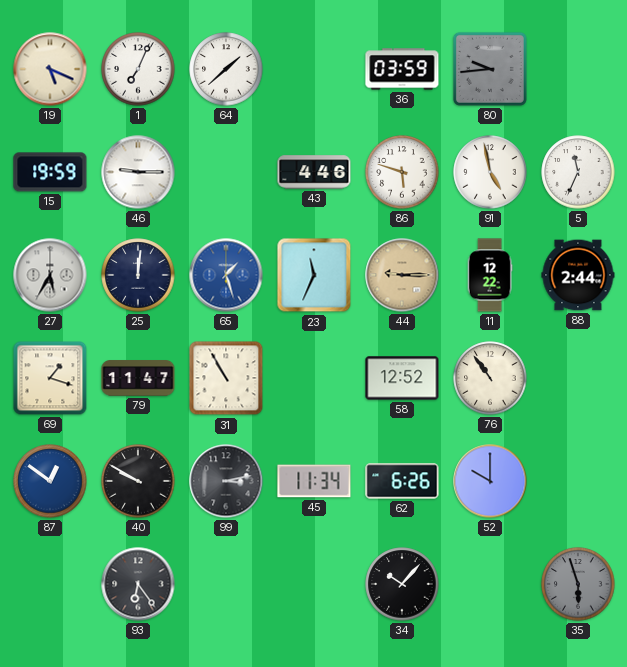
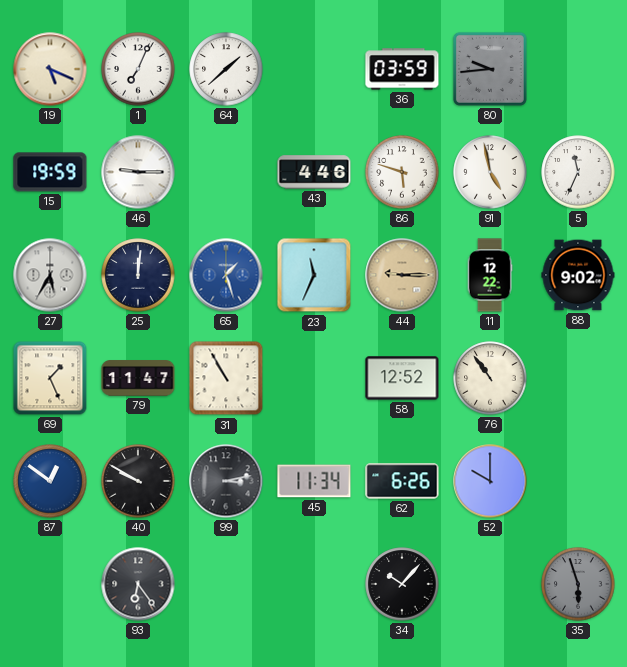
88: 2:44 -> 9:02
69: 1:18 -> 1:26
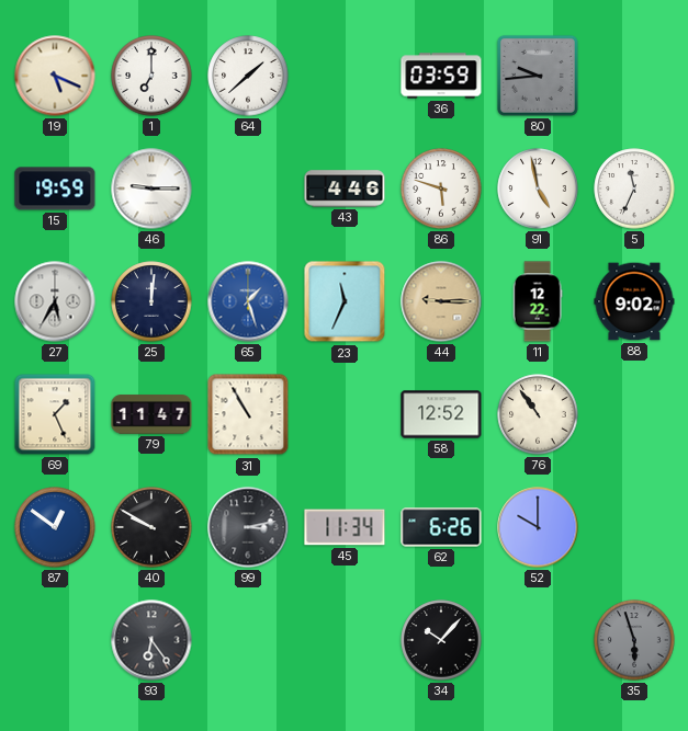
1: 7:04 -> 7:00
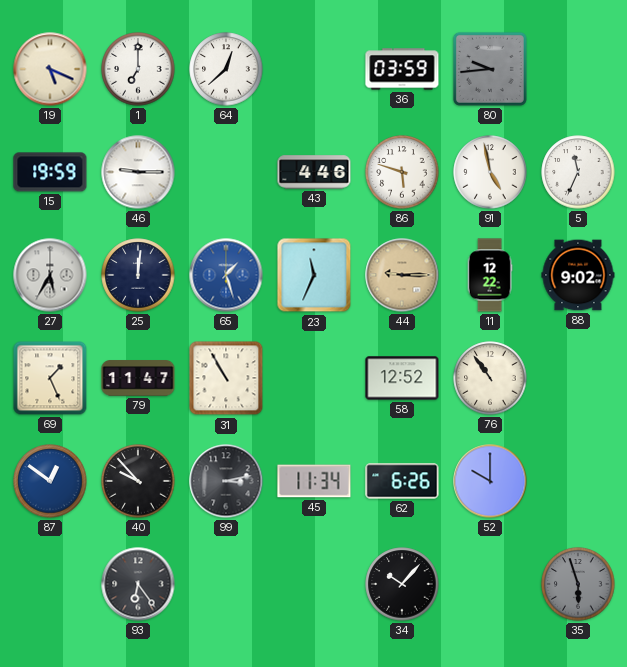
64: 1:38 -> 12:38
40: 9:50 -> 9:53
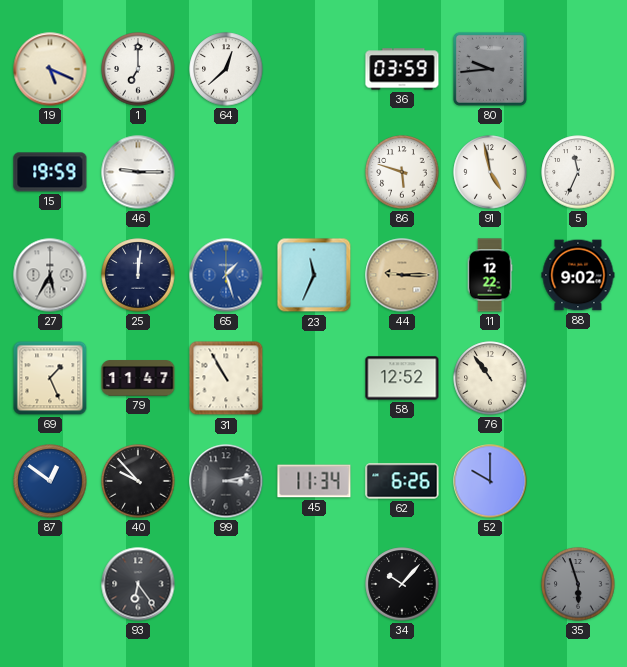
43: 4:46 -> none
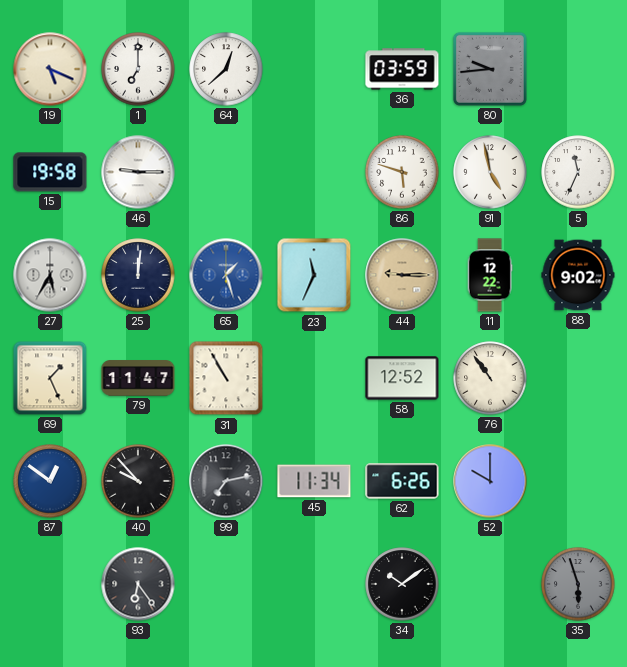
15: 19:59 -> 19:58
99: 3:13 -> 7:13
34: 10:07 -> 10:09
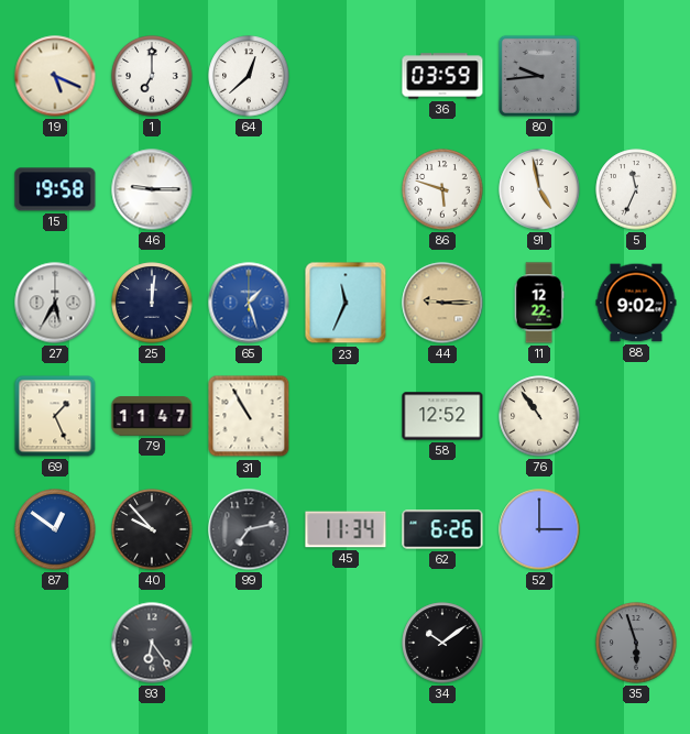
52: 10:00 -> 3:00
